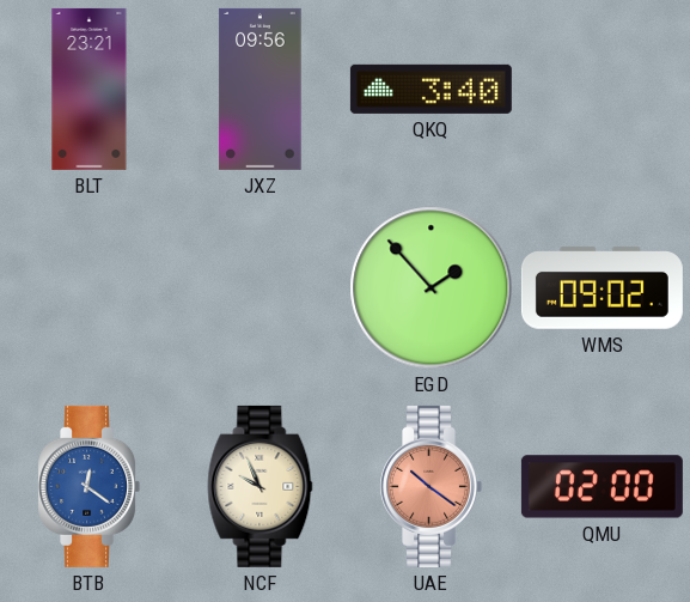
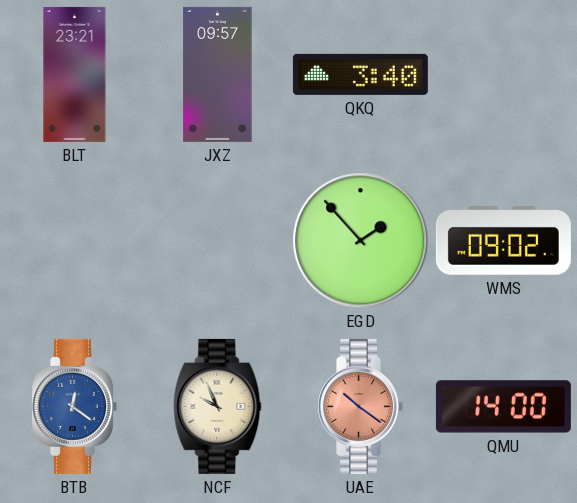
JXZ: 09:56 -> 09:57
QMU: 02:00 -> 14:00
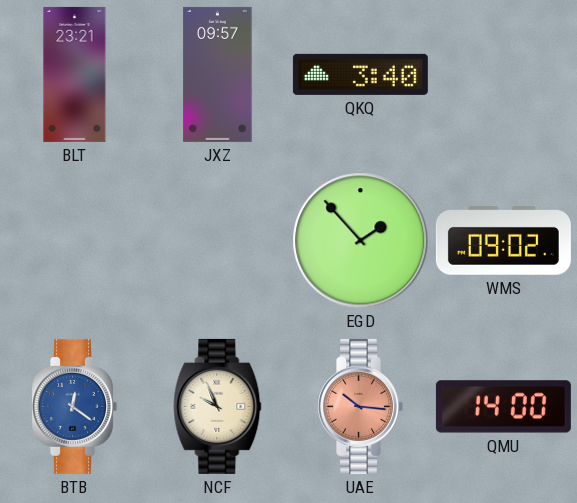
UAE: 10:21 -> 10:16
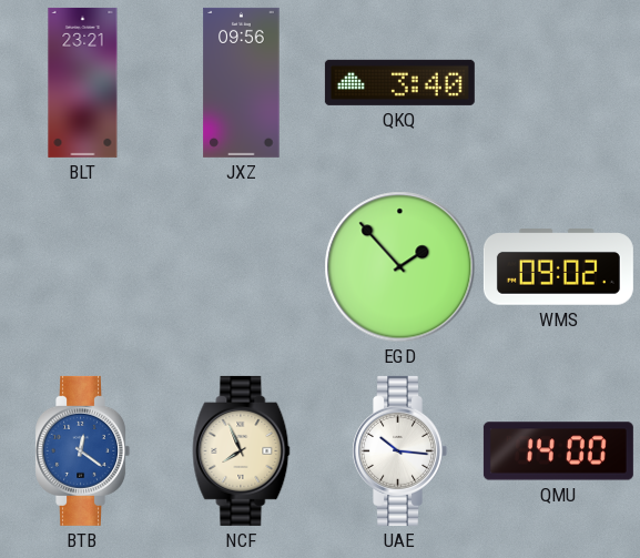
JXZ: 09:57 -> 09:56
NCF: 9:56 -> 7:56
UAE dial: salmon -> white
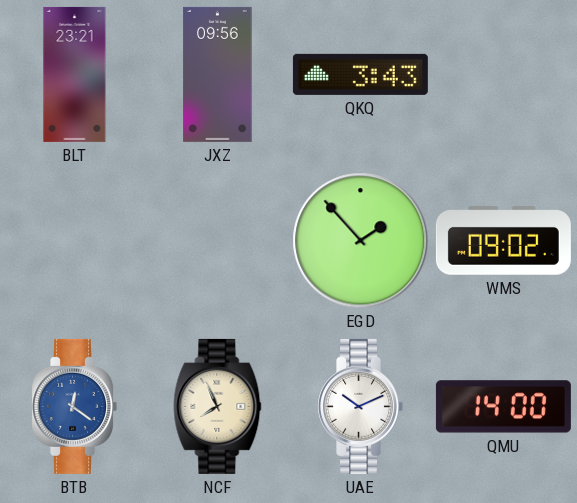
QKQ: 3:40 -> 3:43
UAE: 10:16 -> 10:11
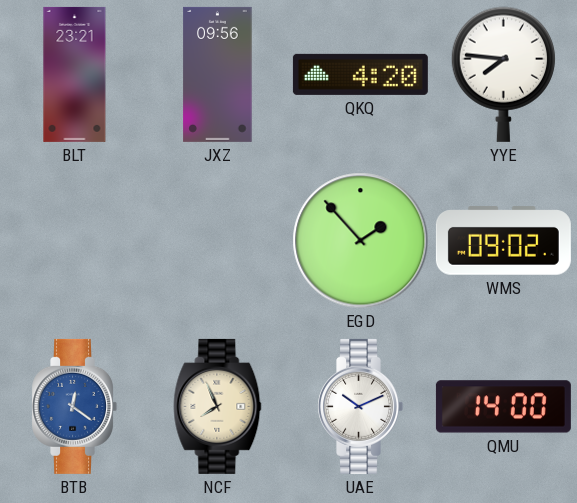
QKQ: 3:43 -> 4:20
YYE: none -> 7:46
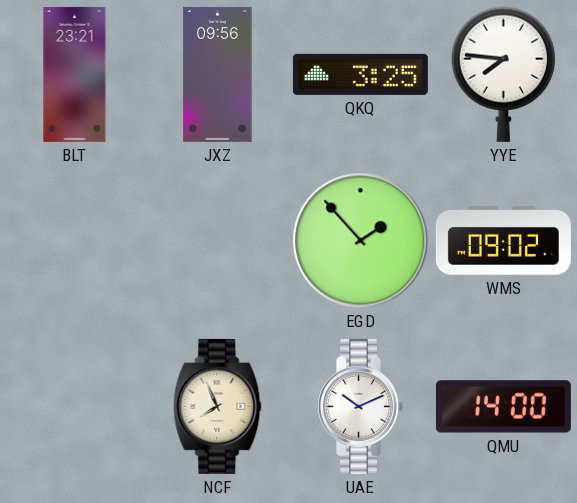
QKQ: 4:20 -> 3:25
BTB: 12:21 -> none
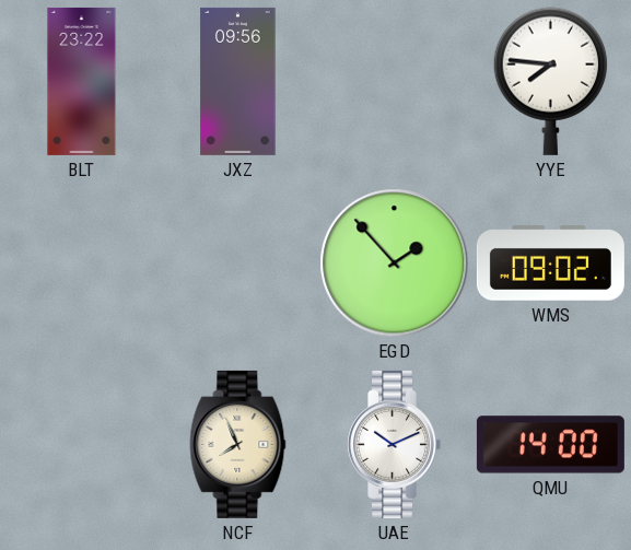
BLT: 23:21 -> 23:22
QKQ: 3:25 -> none
